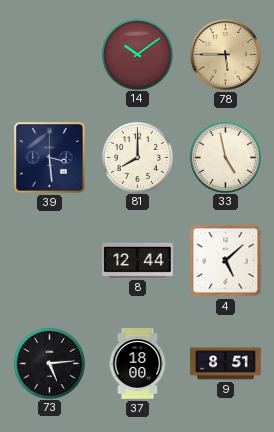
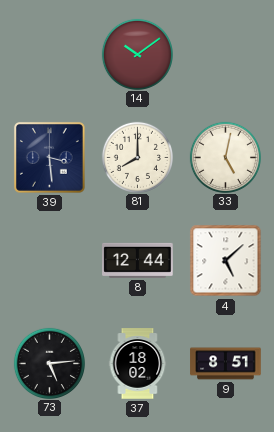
78: 5:45 -> none
33: 4:58 -> 5:02
37: 18:00 -> 18:02
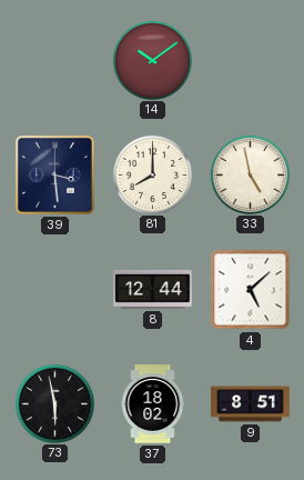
33: 5:02 -> 4:58
73: 5:14 -> 5:58
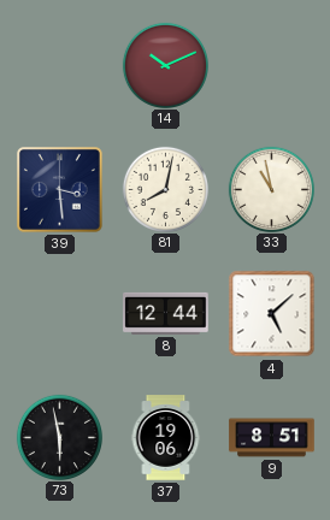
14: 10:09 -> 10:11
81: 8:00 -> 8:02
33: 4:58 -> 10:58
37: 18:02 -> 19:06
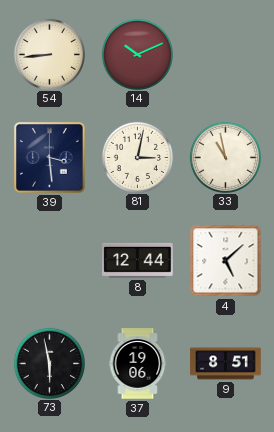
54: none -> 8:44
81: 8:02 -> 3:02
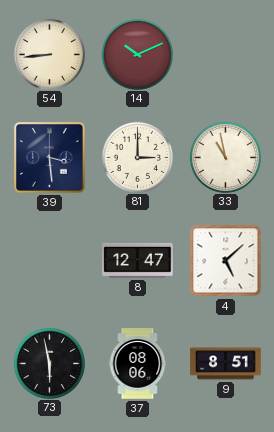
81: 3:02 -> 3:00
8: 12:44 -> 12:47
37: 19:06 -> 08:06
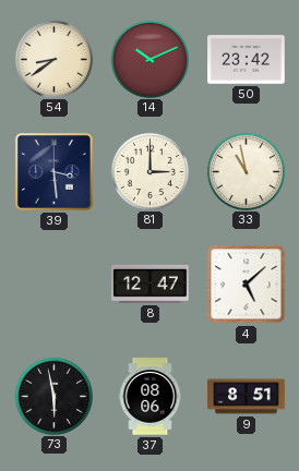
54: 8:44 -> 8:39
50: none -> 23:42
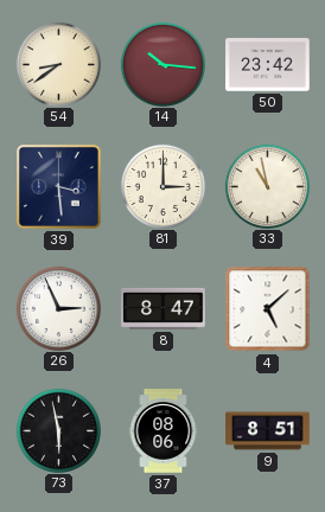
14: 10:11 -> 10:16
26: none -> 2:56
8: 12:47 -> 8:47
